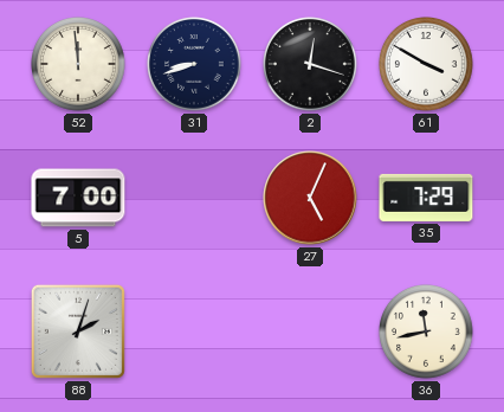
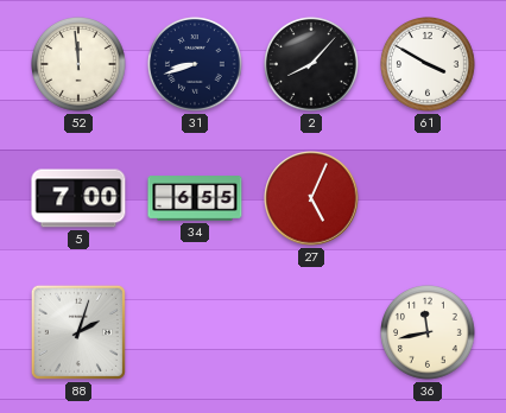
2: 12:18 -> 8:07
34: none -> 6:55
35: 7:29 -> none
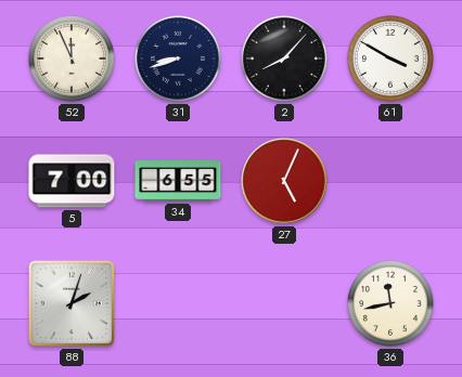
52: 11:59 -> 11:56
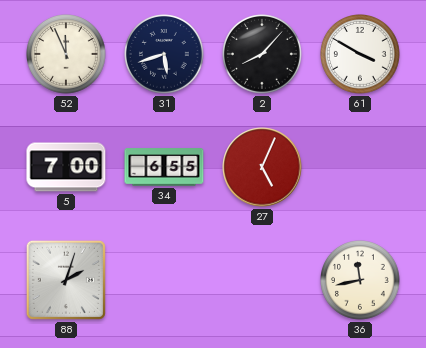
31: 8:42 -> 5:42
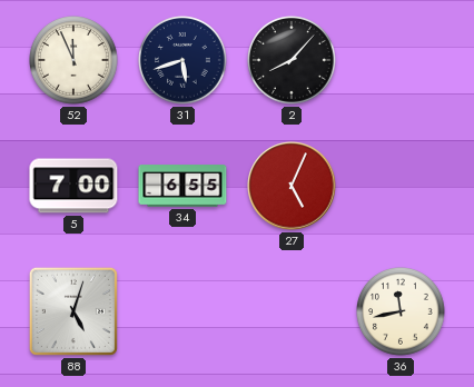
61: 3:50 -> none
88: 2:03 -> 5:03
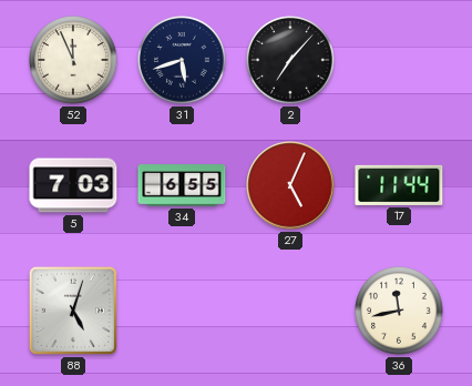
2: 8:07 -> 7:07
5: 7:00 -> 7:03
17: none -> 11:44
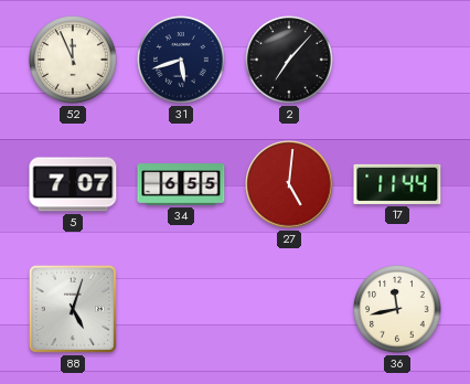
5: 7:03 -> 7:07
27: 5:04 -> 5:01
